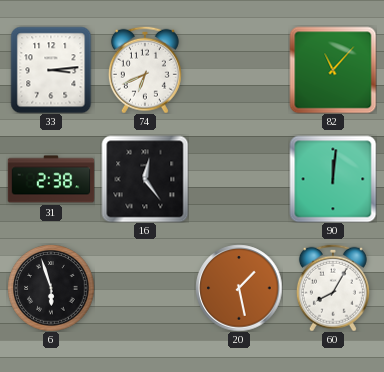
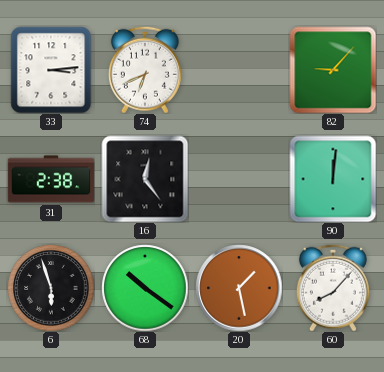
82: 11:07 -> 9:07
68: none -> 10:21
60: 8:05 -> 8:07
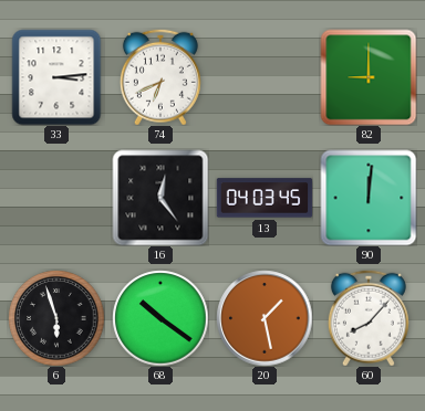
82: 9:07 -> 9:00
31: 2:38 -> none
13: none -> 04:03
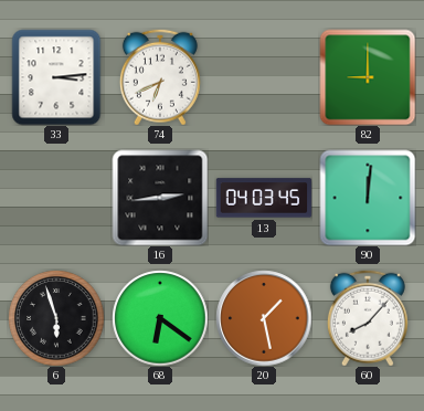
16: 12:24 -> 2:44
68: 10:21 -> 6:21
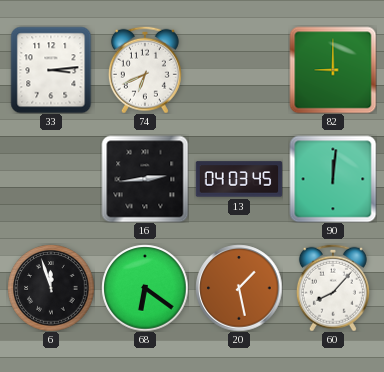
6: 5:57 -> 11:57
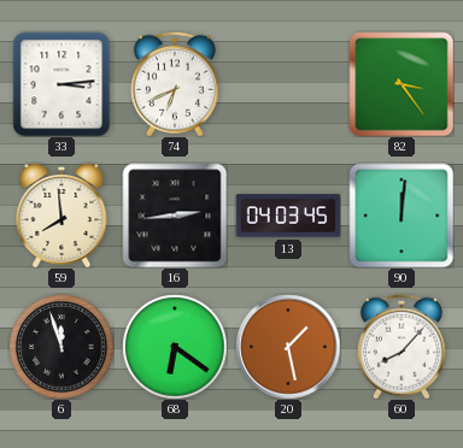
82: 9:00 -> 3:24
59: none -> 7:59
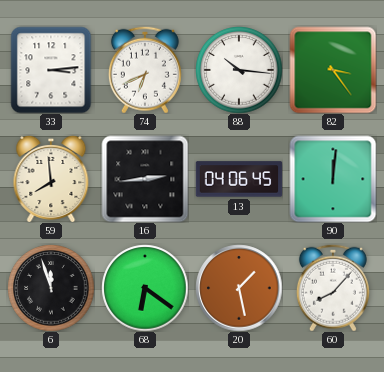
88: none -> 10:16
13: 04:03 -> 04:06
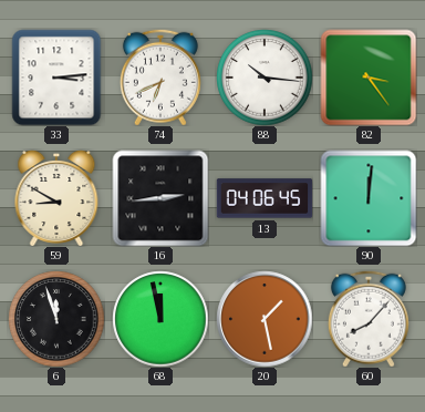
59: 7:59 -> 8:50
68: 6:21 -> 11:58
